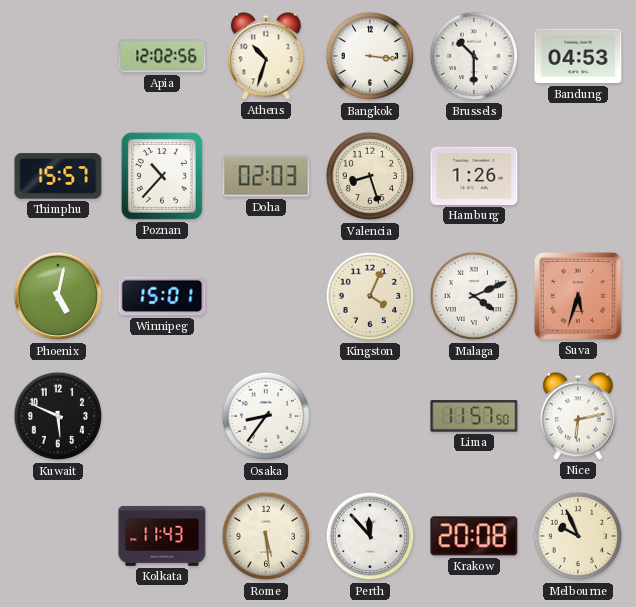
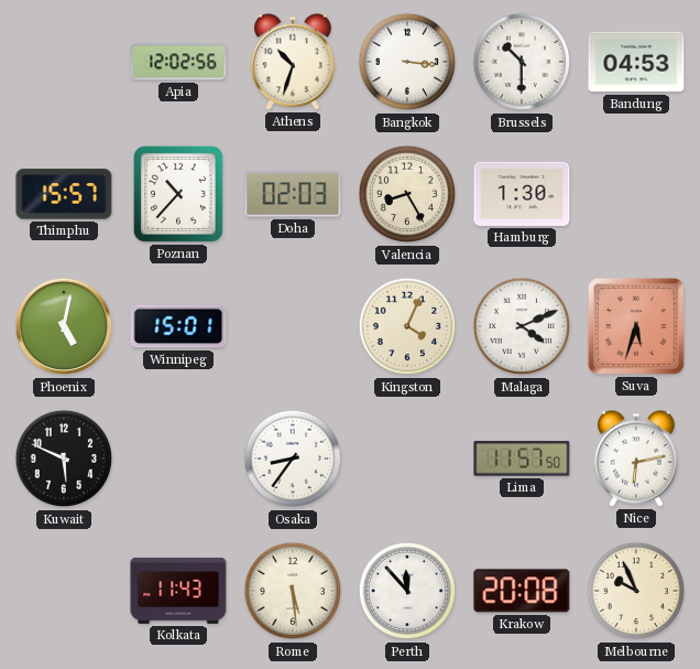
Valencia: 8:27 -> 8:25
Hamburg: 1:26 -> 1:30
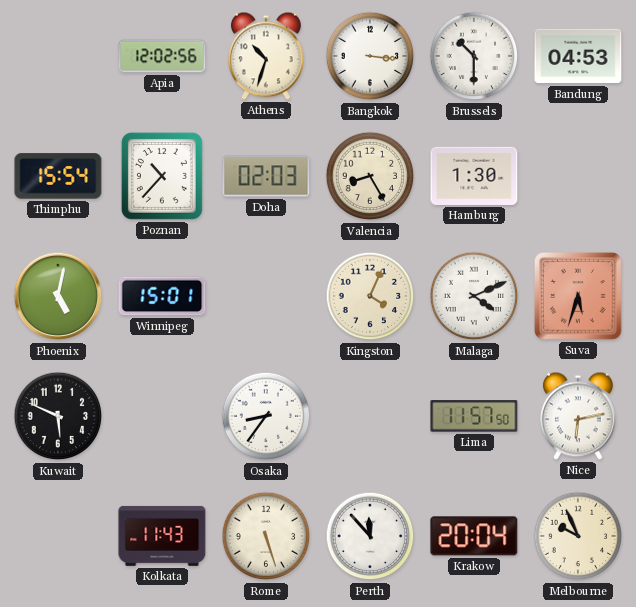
Thimphu: 15:57 -> 15:54
Rome: 5:29 -> 5:27
Krakow: 20:08 -> 20:04
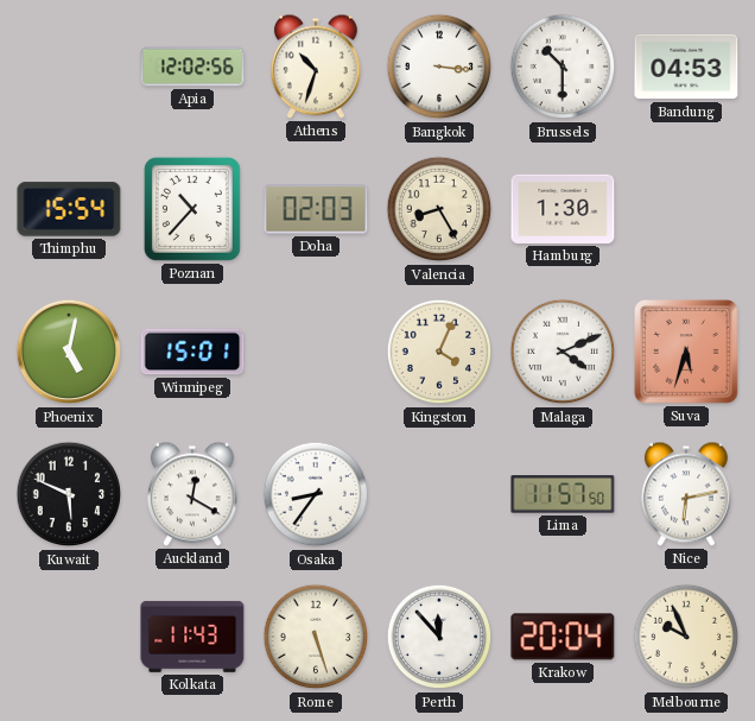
Auckland: none -> 12:20
